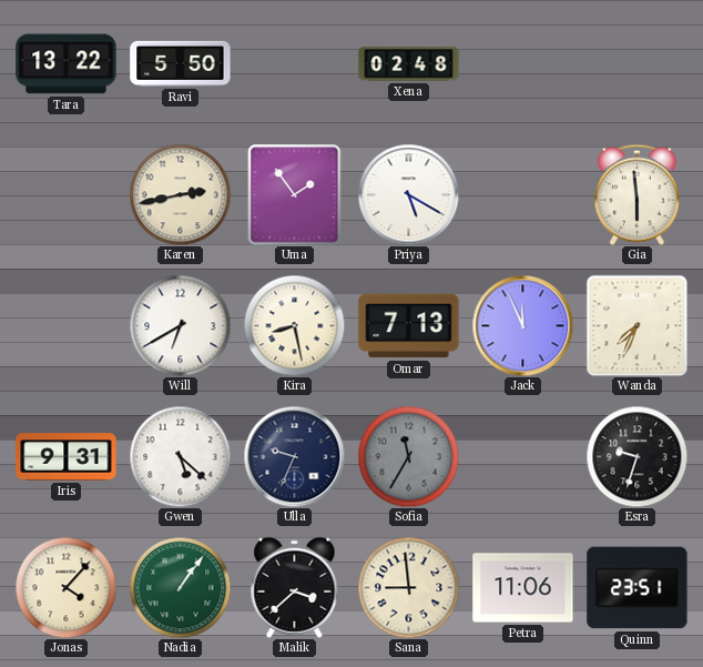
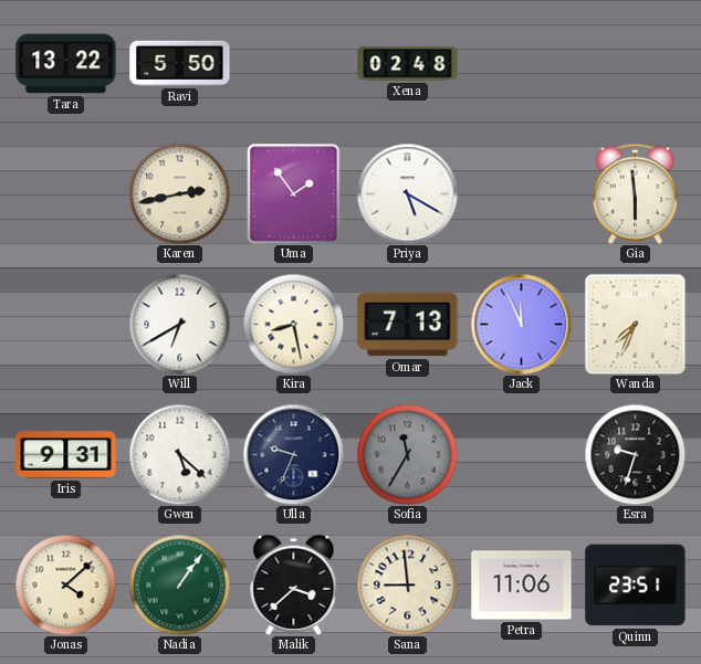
Jonas: 4:07 -> 4:08
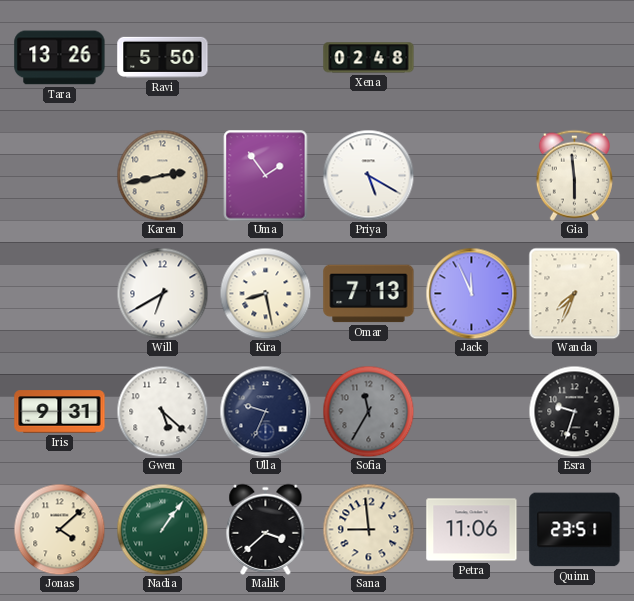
Tara: 13:22 -> 13:26
